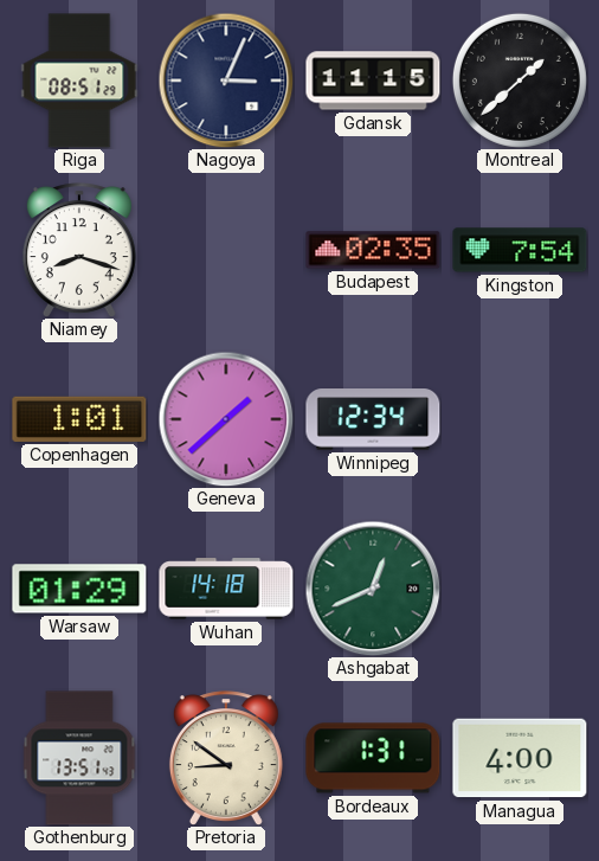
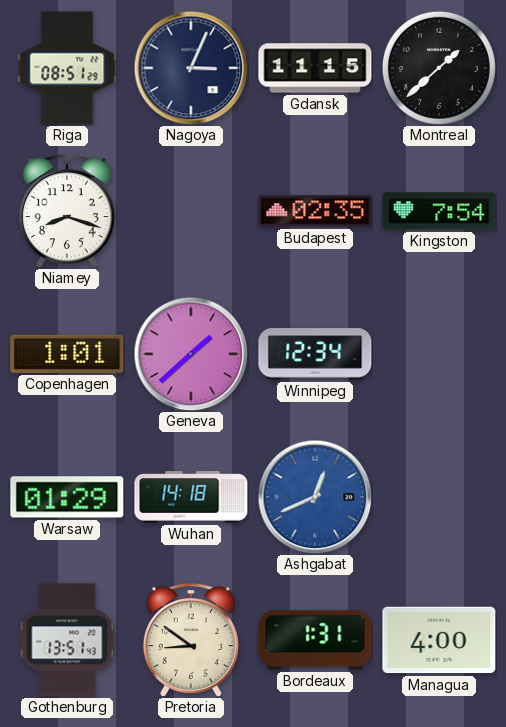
Ashgabat dial: green -> blue
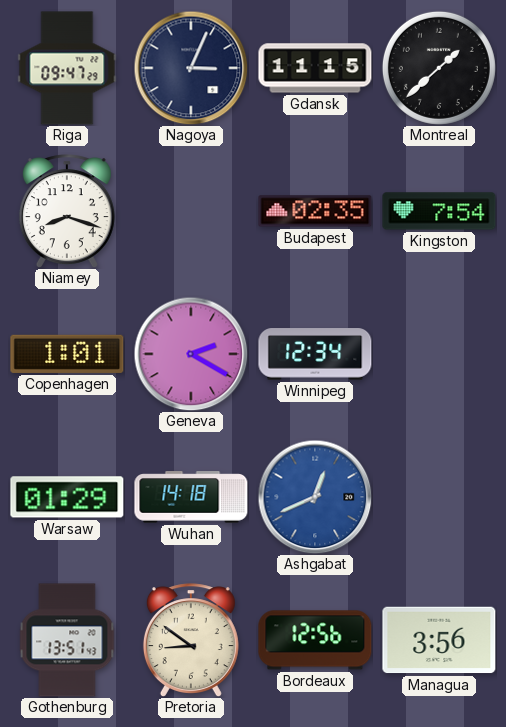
Riga: 08:51 -> 09:47
Geneva: 1:38 -> 2:20
Bordeaux: 1:31 -> 12:56
Managua: 4:00 -> 3:56
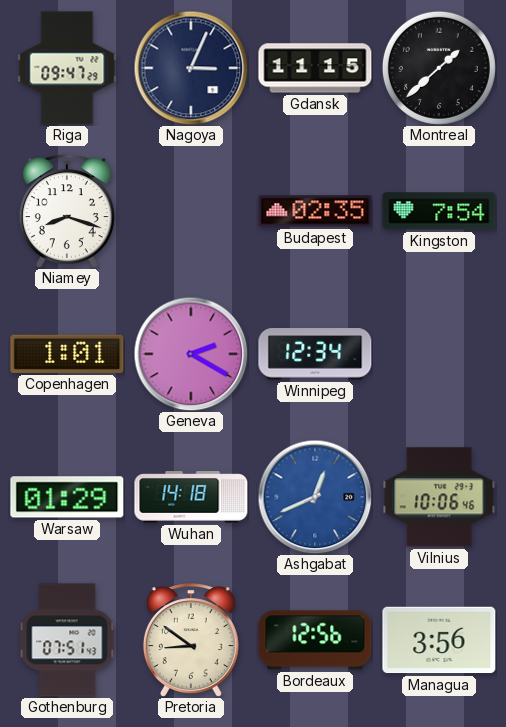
Vilnius: none -> 10:06
Gothenburg: 13:51 -> 07:51
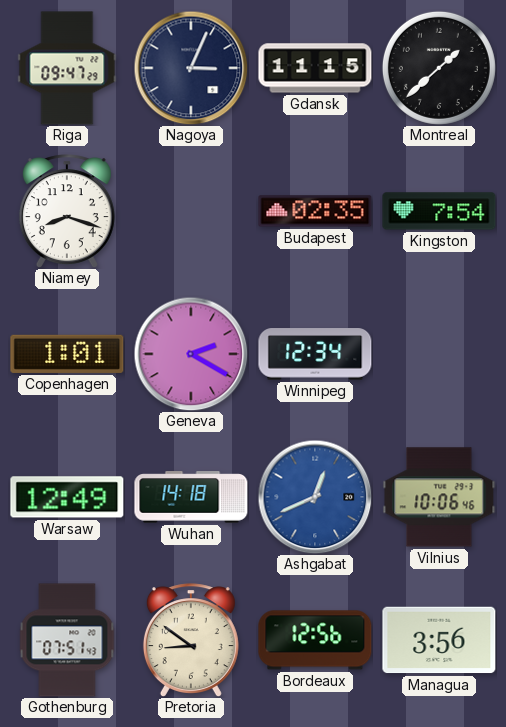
Warsaw: 01:29 -> 12:49
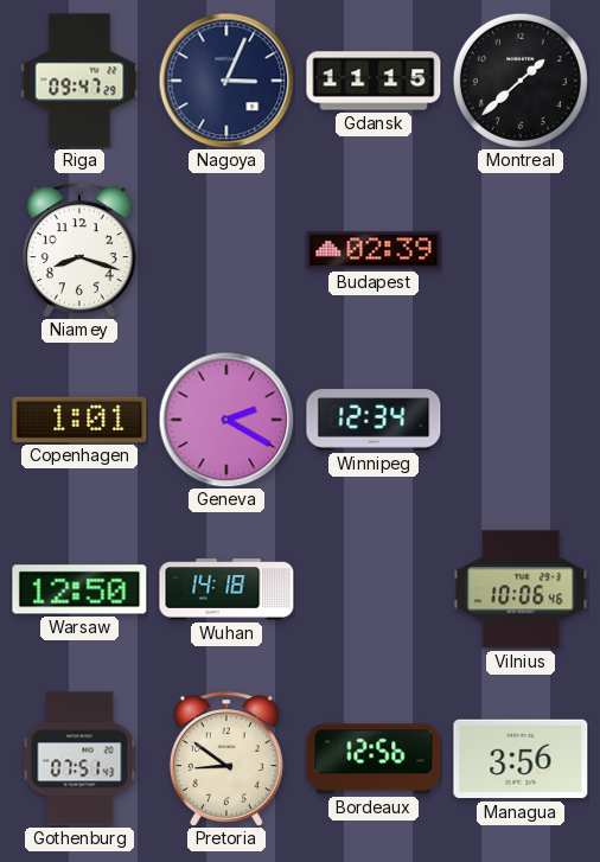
Budapest: 02:35 -> 02:39
Kingston: 7:54 -> none
Warsaw: 12:49 -> 12:50
Ashgabat: 12:41 -> none
